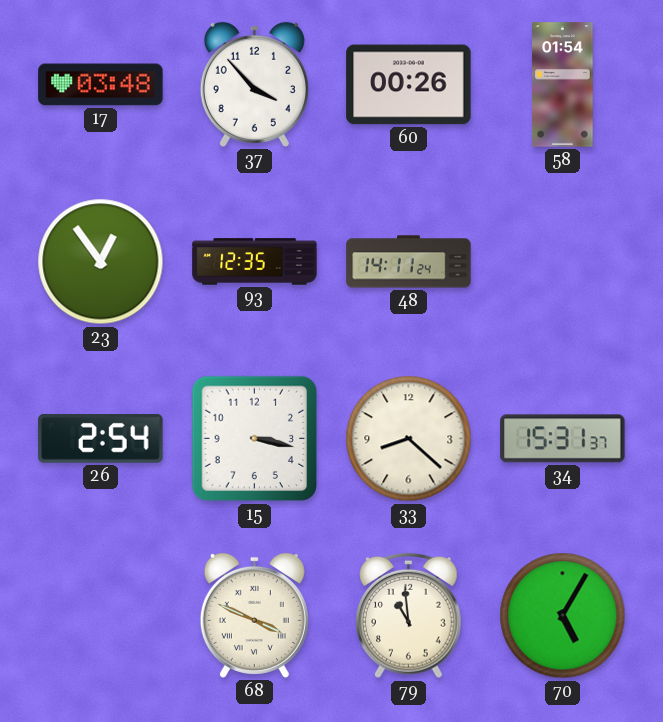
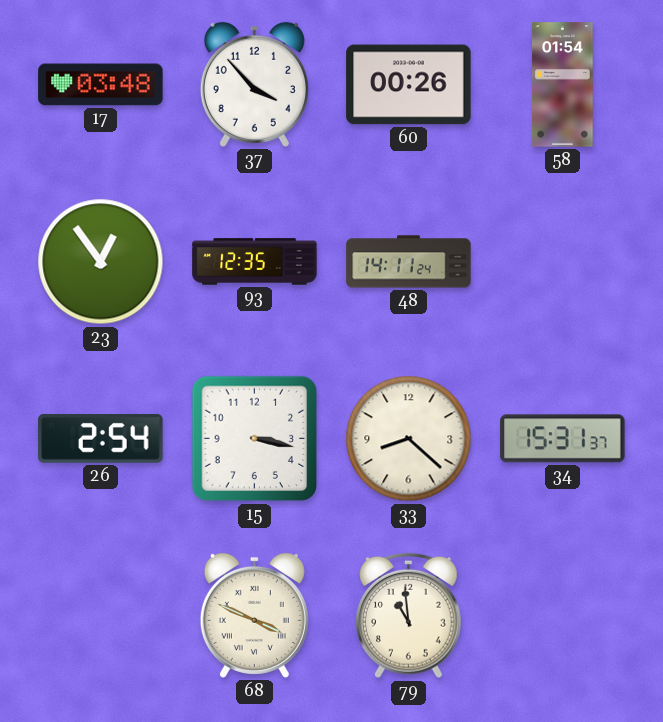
70: 5:05 -> none
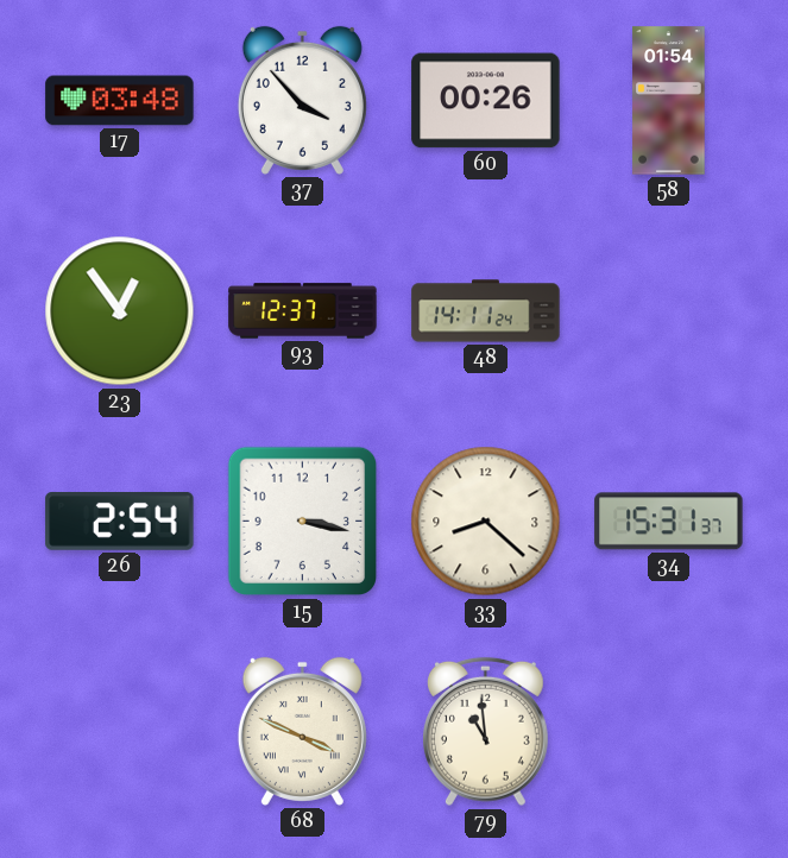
93: 12:35 -> 12:37
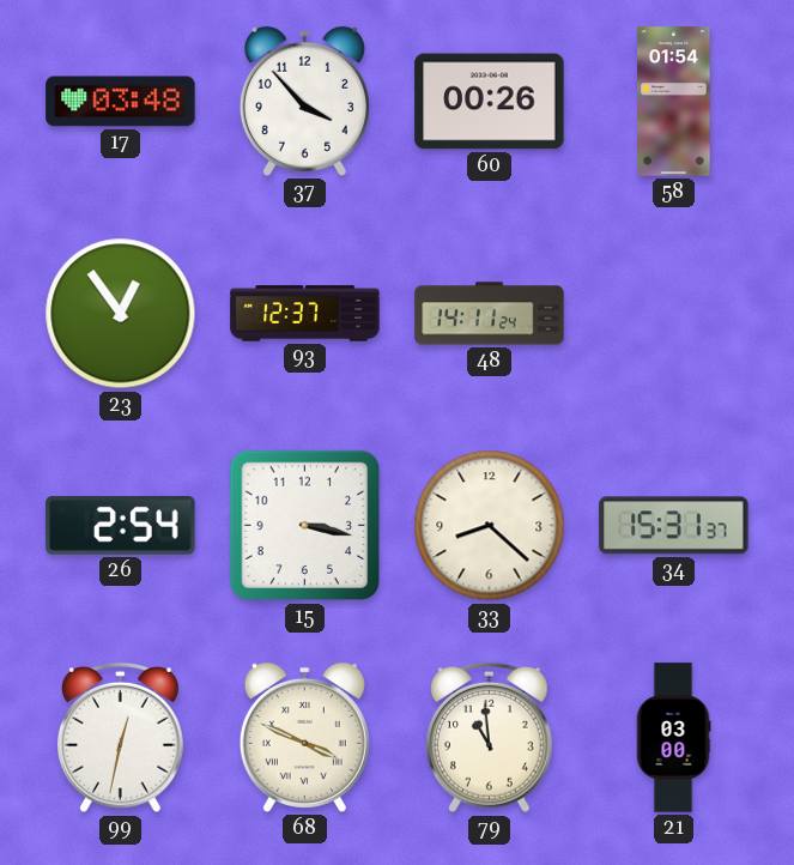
99: none -> 12:32
21: none -> 03:00
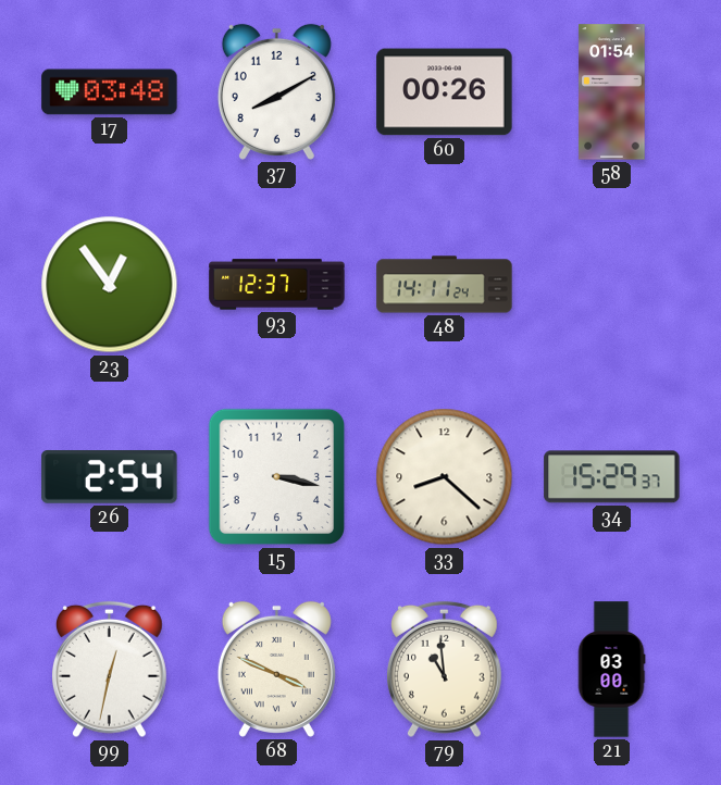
37: 3:53 -> 8:10
34: 15:31 -> 15:29
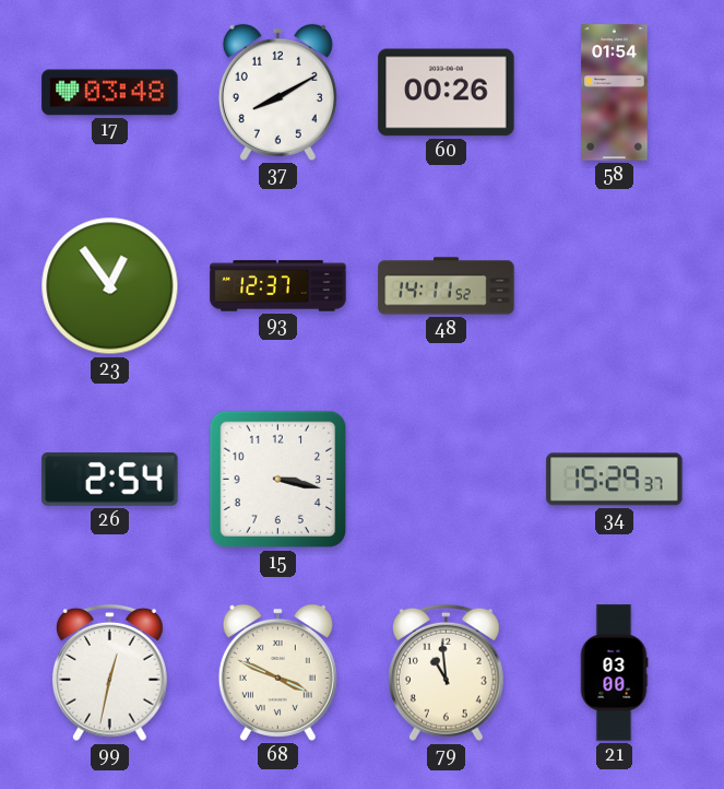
48: 14:11:24 -> 14:11:52
33: 8:22 -> none
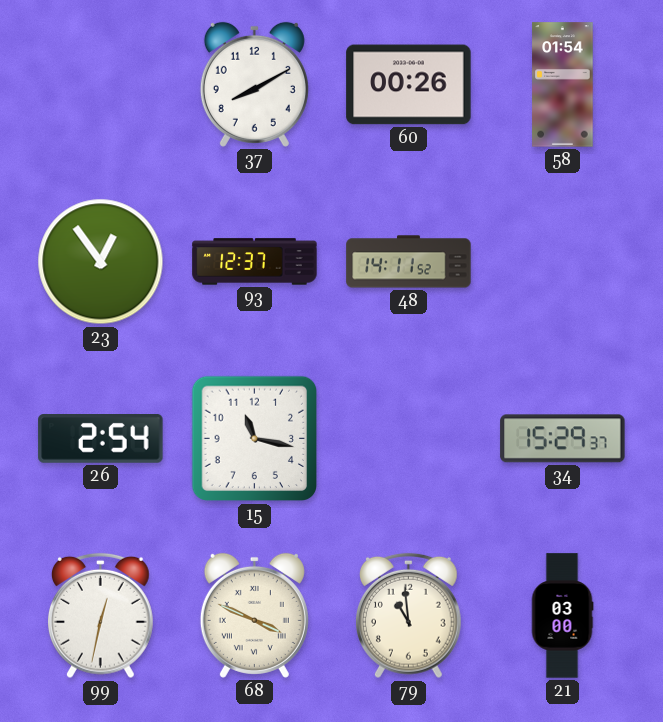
17: 03:48 -> none
15: 3:17 -> 11:17
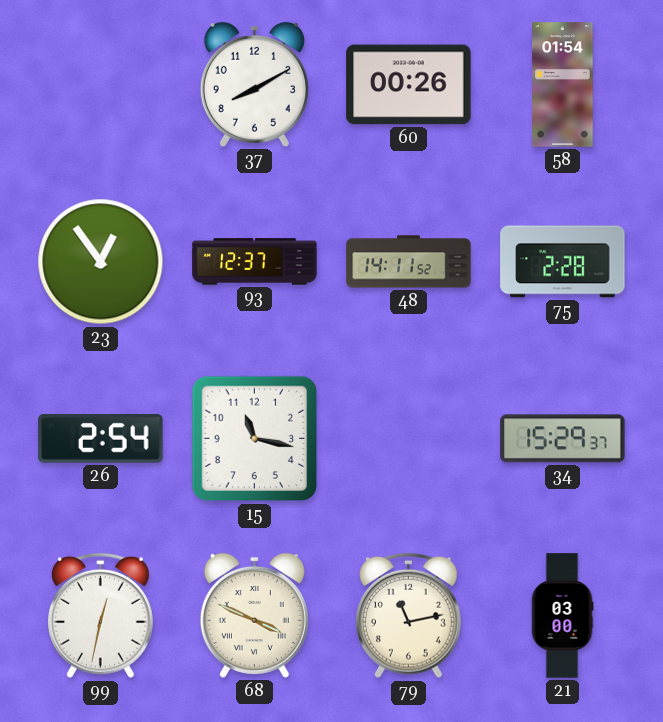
75: none -> 2:28
79: 10:59 -> 11:13
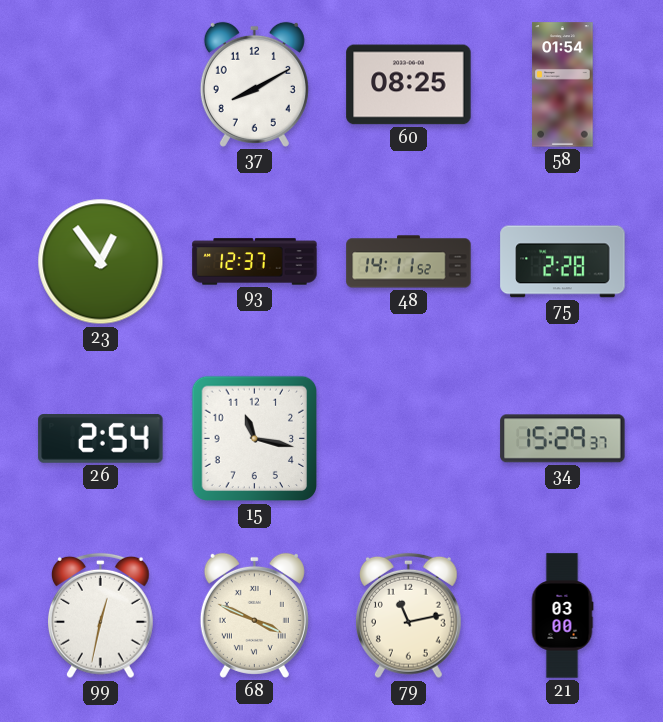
60: 00:26 -> 08:25
